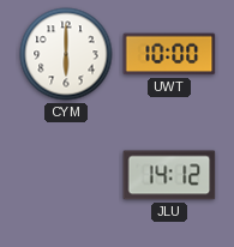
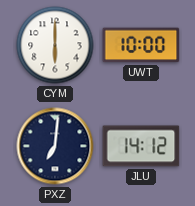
PXZ: none -> 7:01
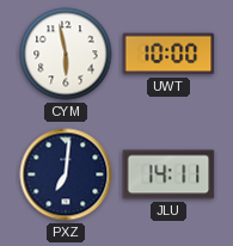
CYM: 6:00 -> 5:58
JLU: 14:12 -> 14:11
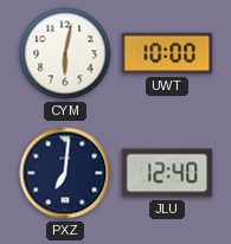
CYM: 5:58 -> 6:02
JLU: 14:11 -> 12:40
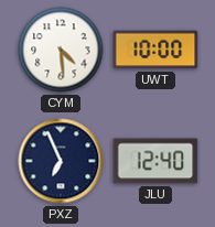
CYM: 6:02 -> 4:29
PXZ: 7:01 -> 6:56
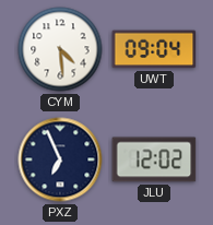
UWT: 10:00 -> 09:04
JLU: 12:40 -> 12:02
